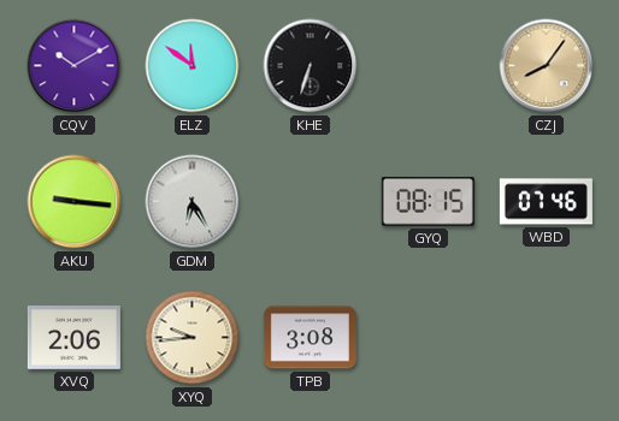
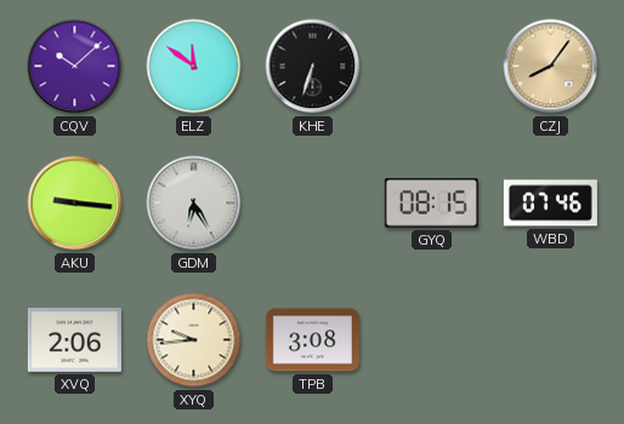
CQV: 10:10 -> 10:08
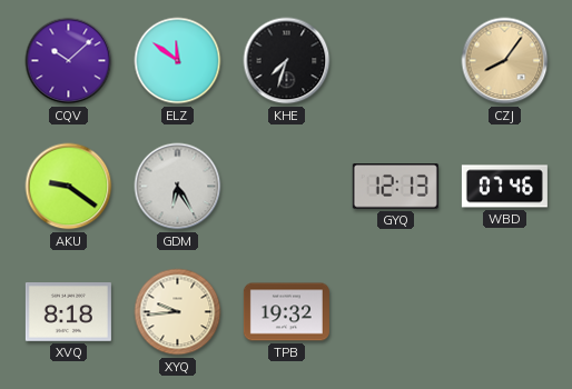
KHE: 6:33 -> 7:33
AKU: 9:16 -> 9:21
GYQ: 08:15 -> 12:13
XVQ: 2:06 -> 8:18
TPB: 3:08 -> 19:32
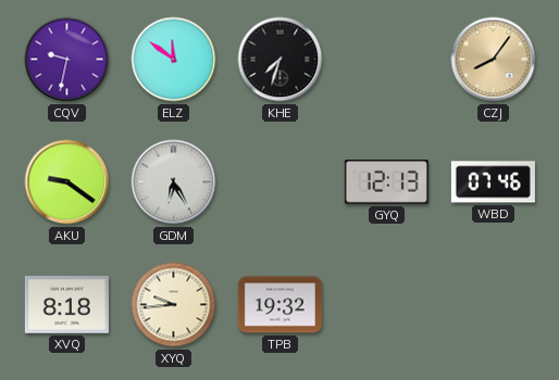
CQV: 10:08 -> 9:32
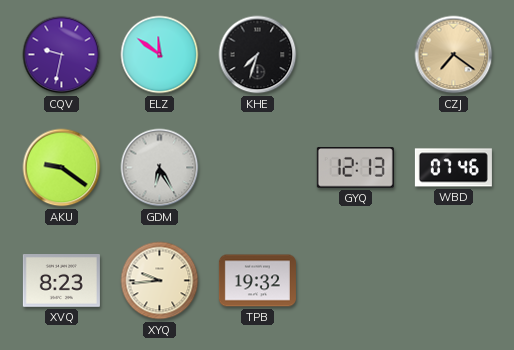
CZJ: 8:06 -> 7:21
XVQ: 8:18 -> 8:23
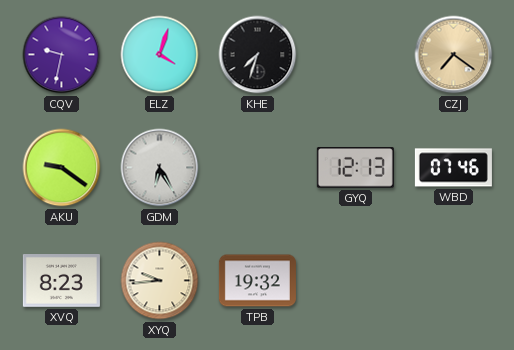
ELZ: 11:51 -> 4:03
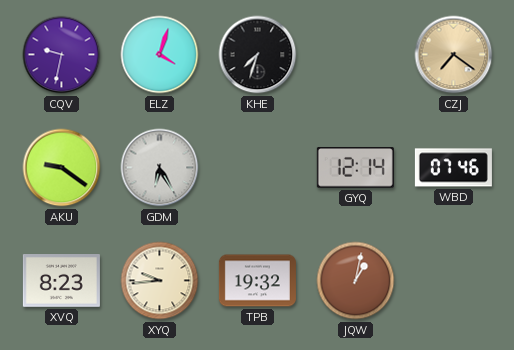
GYQ: 12:13 -> 12:14
JQW: none -> 1:02
